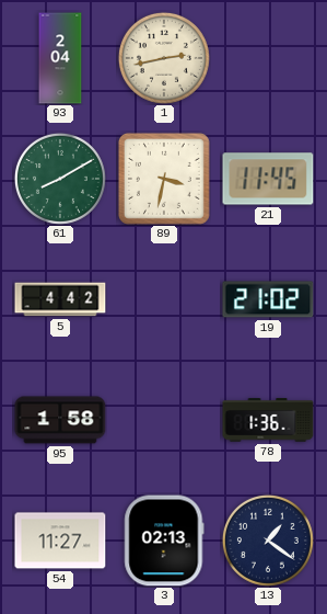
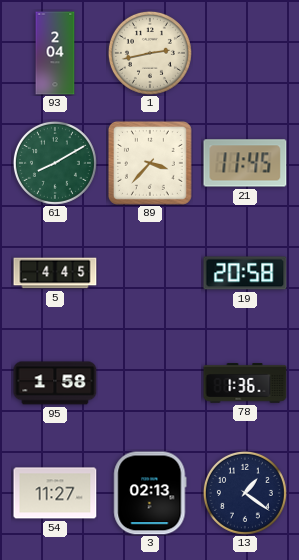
89: 3:32 -> 3:37
5: 4:42 -> 4:45
19: 21:02 -> 20:58
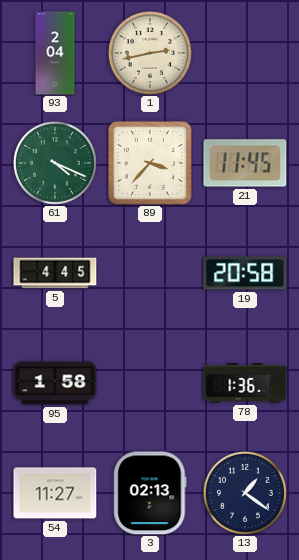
61: 8:10 -> 4:19
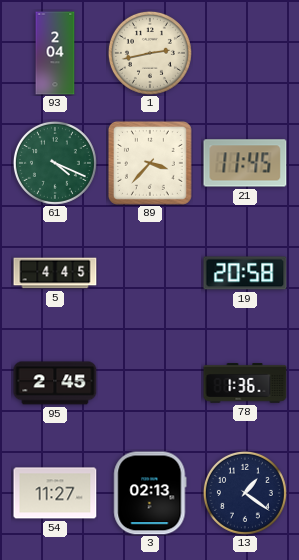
95: 1:58 -> 2:45
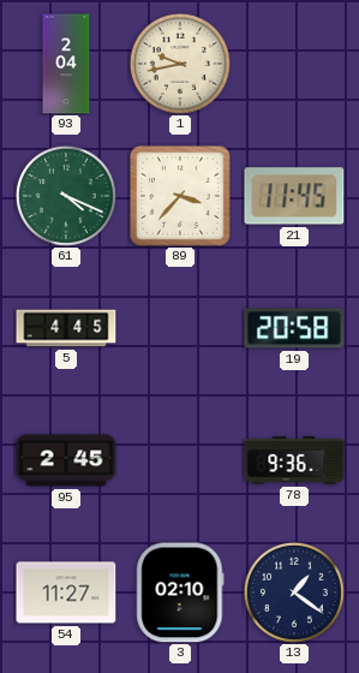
1: 2:43 -> 9:43
78: 1:36 -> 9:36
3: 02:13 -> 02:10
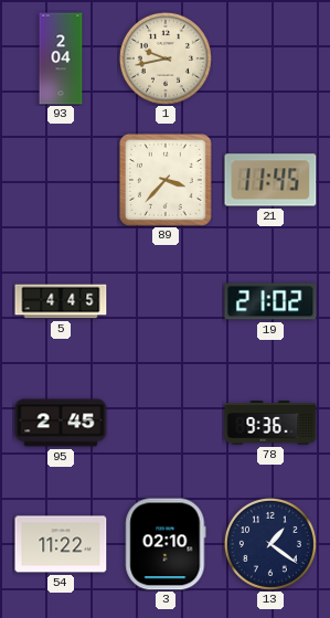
61: 4:19 -> none
19: 20:58 -> 21:02
54: 11:27 -> 11:22
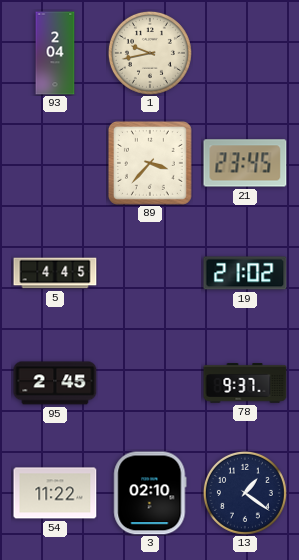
21: 11:45 -> 23:45
78: 9:36 -> 9:37
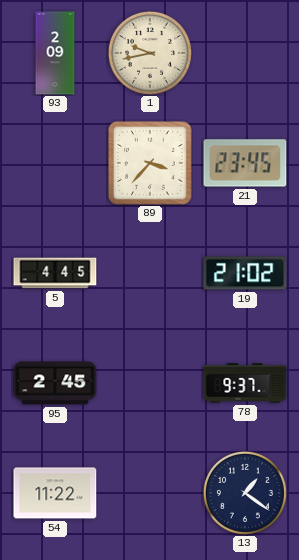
93: 2:04 -> 2:09
3: 02:10 -> none
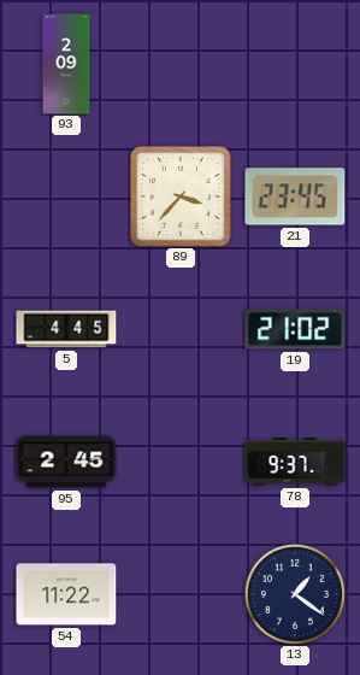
1: 9:43 -> none
